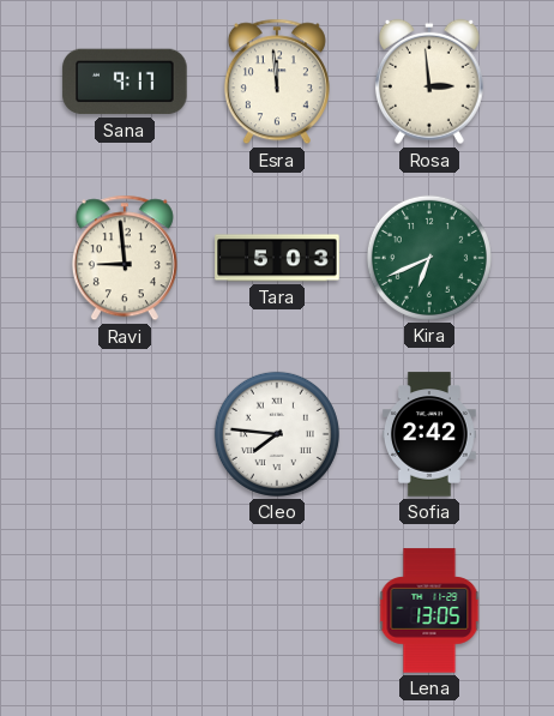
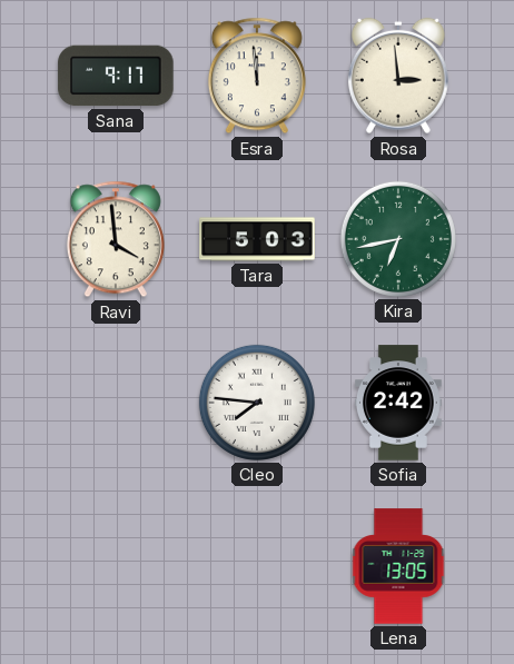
Ravi: 8:59 -> 3:59
Kira: 6:41 -> 6:43
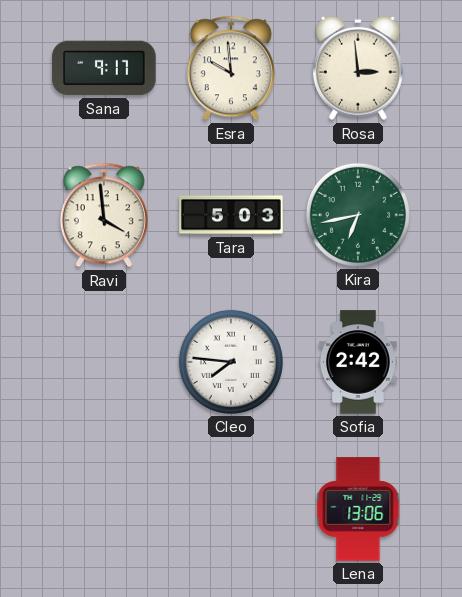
Esra: 11:59 -> 9:59
Lena: 13:05 -> 13:06
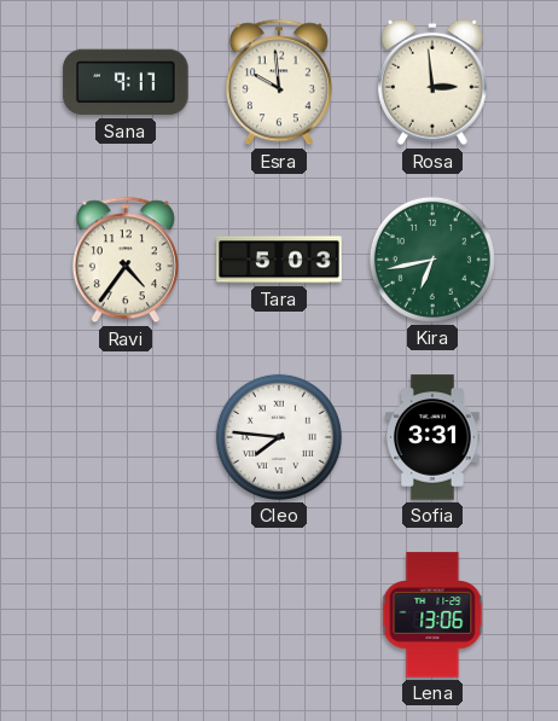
Ravi: 3:59 -> 4:36
Sofia: 2:42 -> 3:31
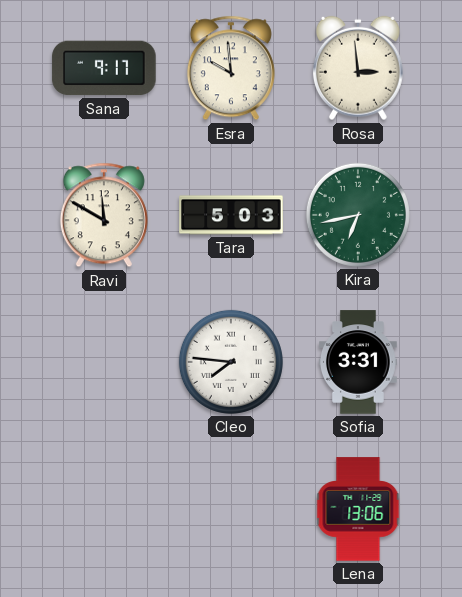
Ravi: 4:36 -> 11:50
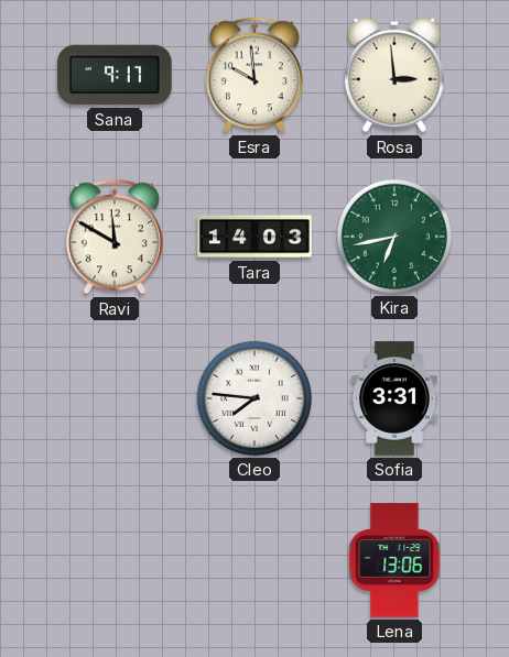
Tara: 5:03 -> 14:03
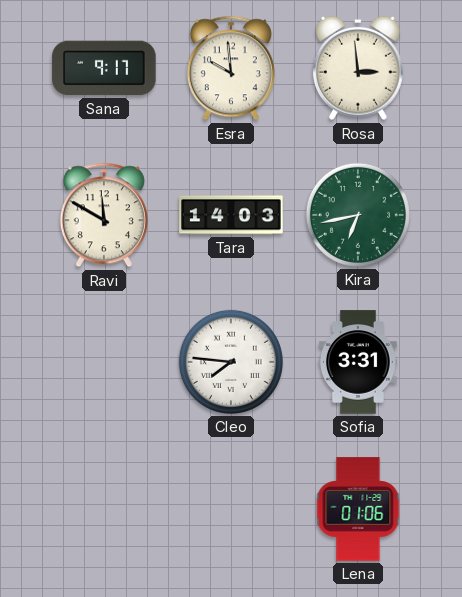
Lena: 13:06 -> 01:06
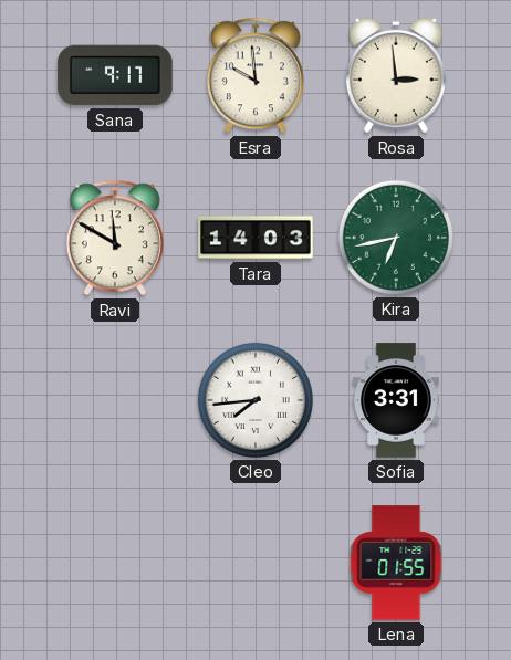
Cleo: 7:46 -> 7:44
Lena: 01:06 -> 01:55
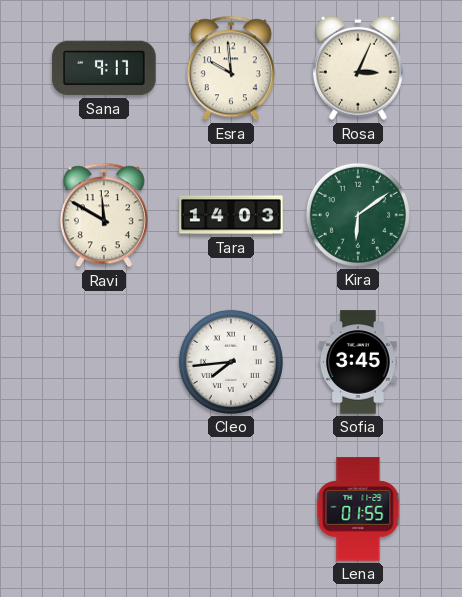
Rosa: 2:59 -> 3:04
Kira: 6:43 -> 6:09
Sofia: 3:31 -> 3:45
